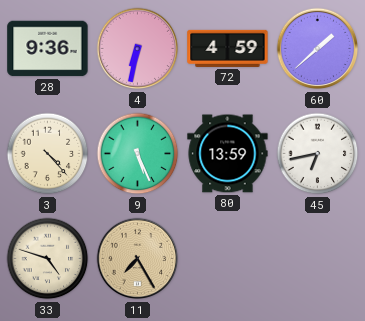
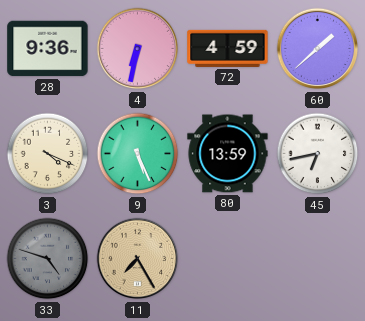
3: 4:23 -> 4:19
33 dial: cream -> grey
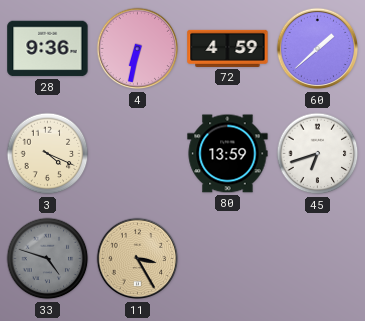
9: 5:26 -> none
45: 6:43 -> 6:42
11: 7:25 -> 3:25
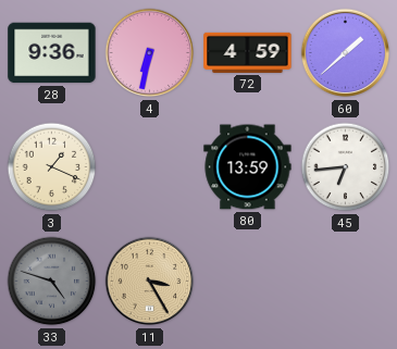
3: 4:19 -> 1:19
45: 6:42 -> 6:44
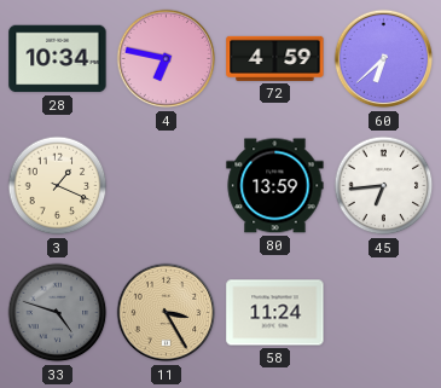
28: 9:36 -> 10:34
4: 6:32 -> 6:47
60: 1:38 -> 6:38
58: none -> 11:24
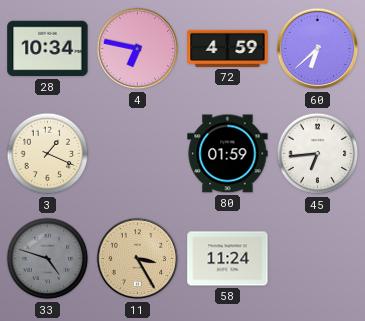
80: 13:59 -> 01:59
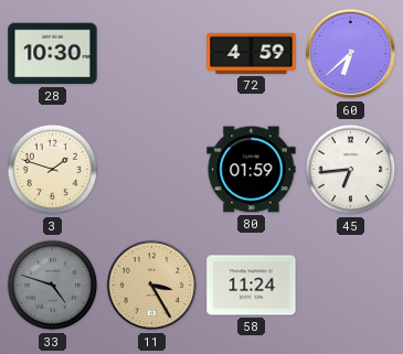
28: 10:34 -> 10:30
4: 6:47 -> none
3: 1:19 -> 1:48
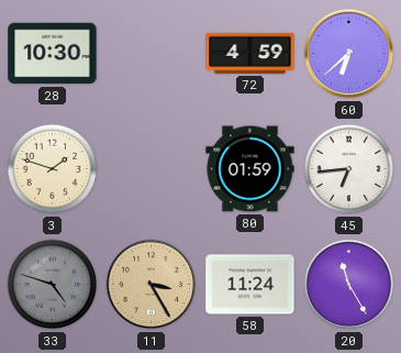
20: none -> 11:25
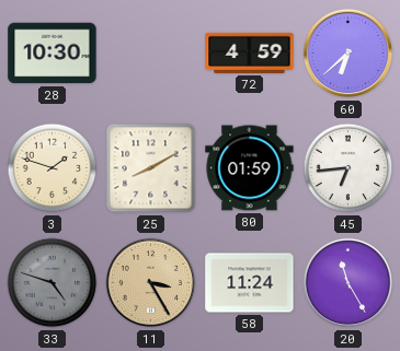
25: none -> 8:10
